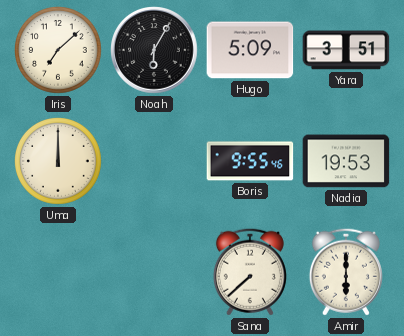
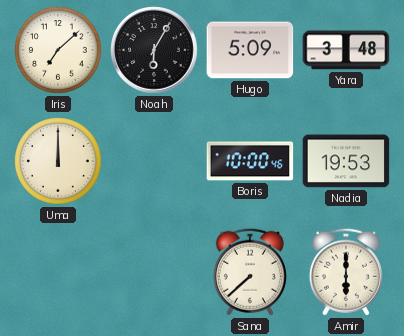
Yara: 3:51 -> 3:48
Boris: 9:55 -> 10:00
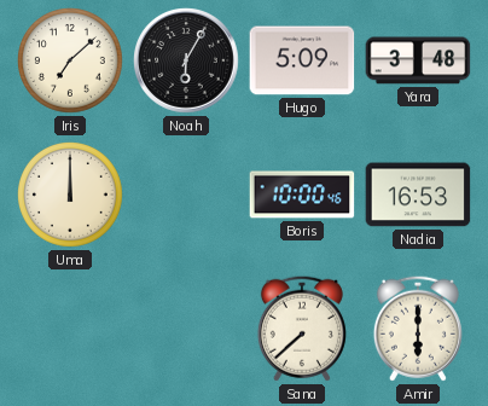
Nadia: 19:53 -> 16:53
